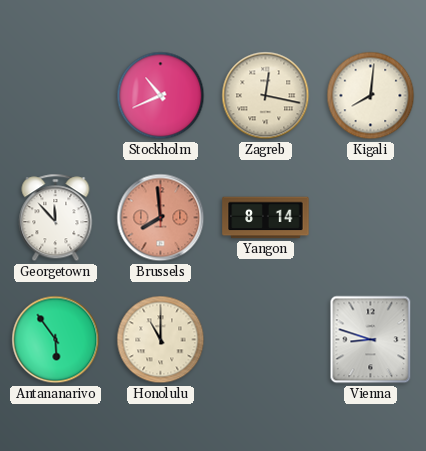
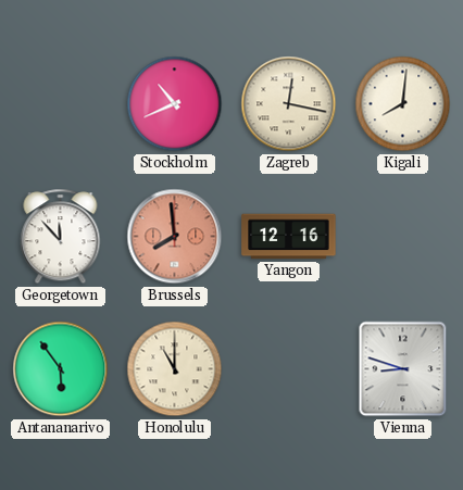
Yangon: 8:14 -> 12:16
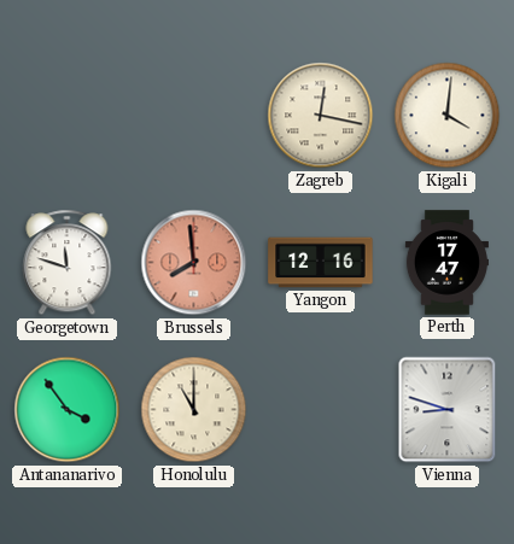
Stockholm: 10:41 -> none
Kigali: 8:01 -> 4:01
Georgetown: 11:53 -> 11:48
Perth: none -> 17:47
Antananarivo: 5:54 -> 3:54
